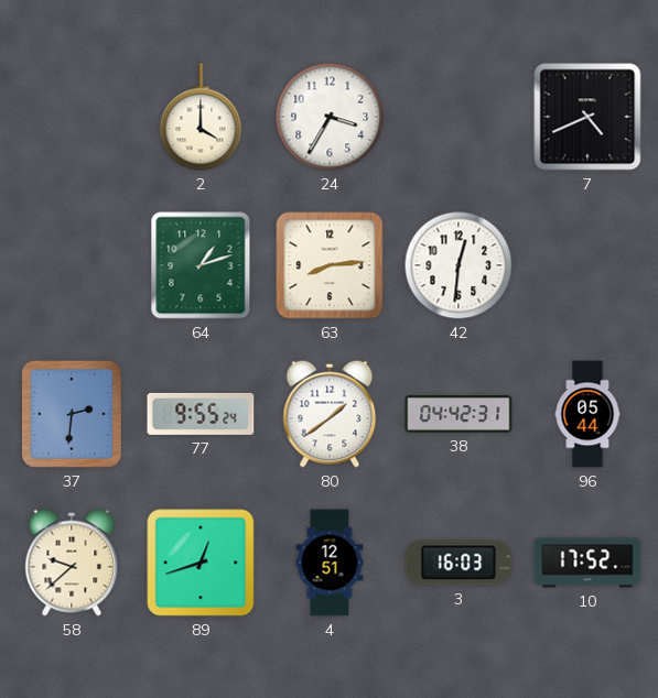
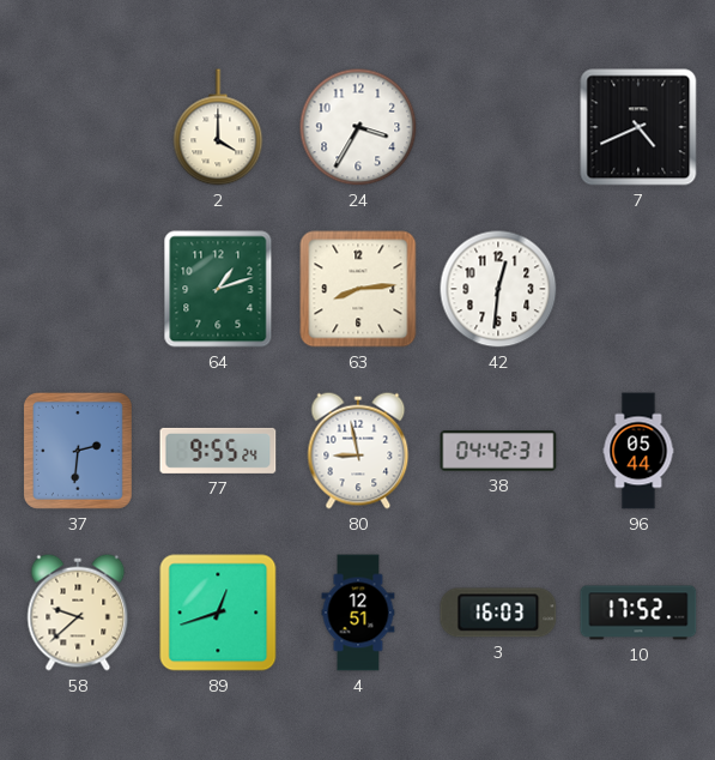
80: 1:39 -> 8:58
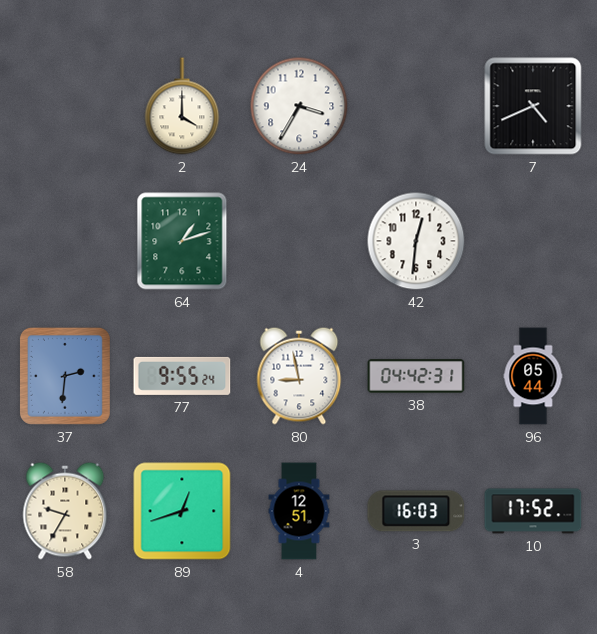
63: 8:14 -> none
58: 9:38 -> 9:35
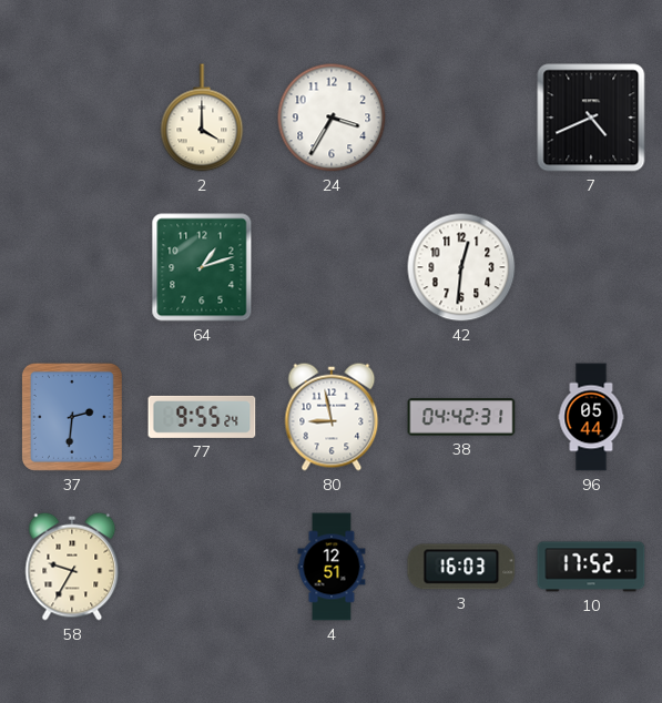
89: 12:42 -> none
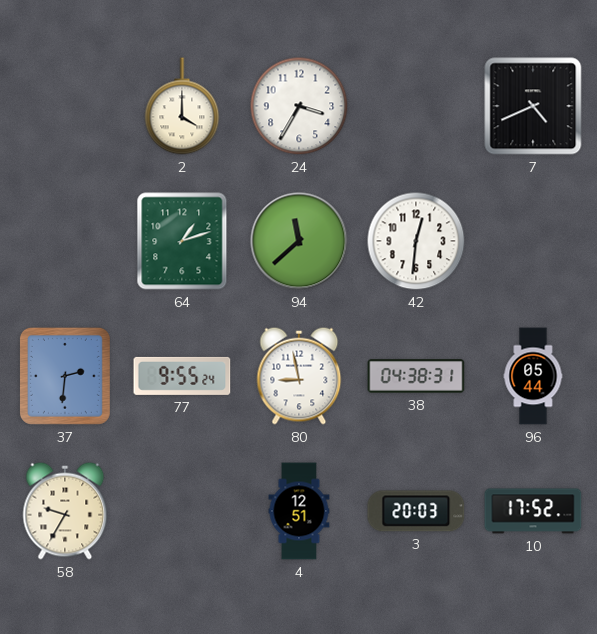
94: none -> 11:38
38: 04:42 -> 04:38
3: 16:03 -> 20:03
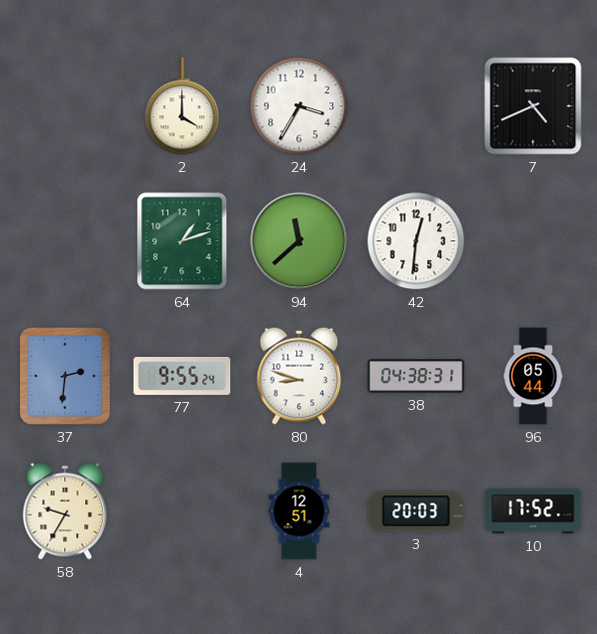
80: 8:58 -> 8:48
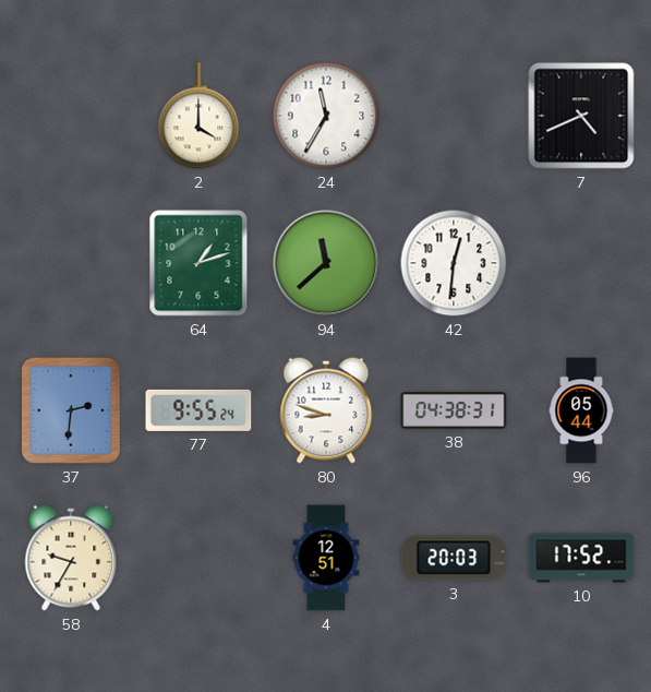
24: 3:35 -> 11:35
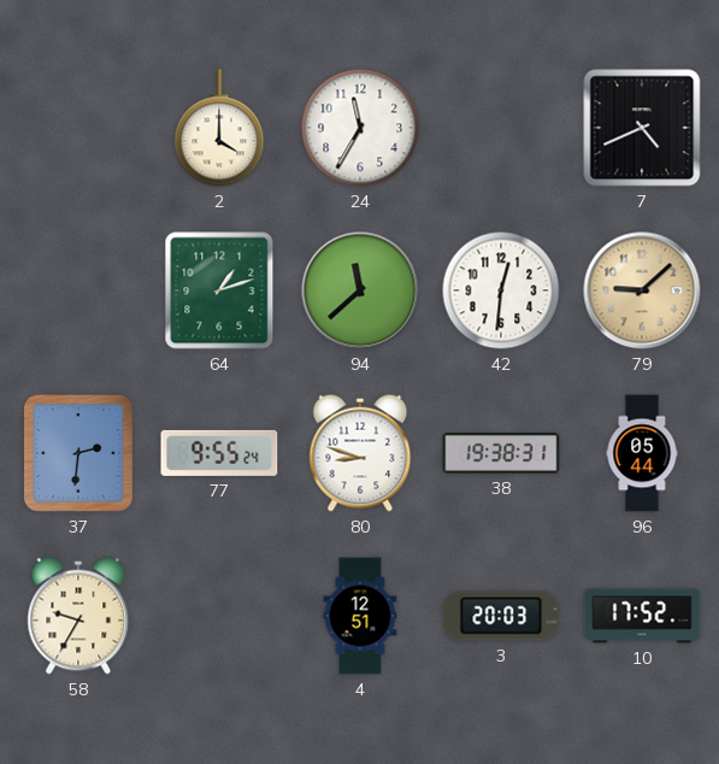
79: none -> 9:08
38: 04:38 -> 19:38
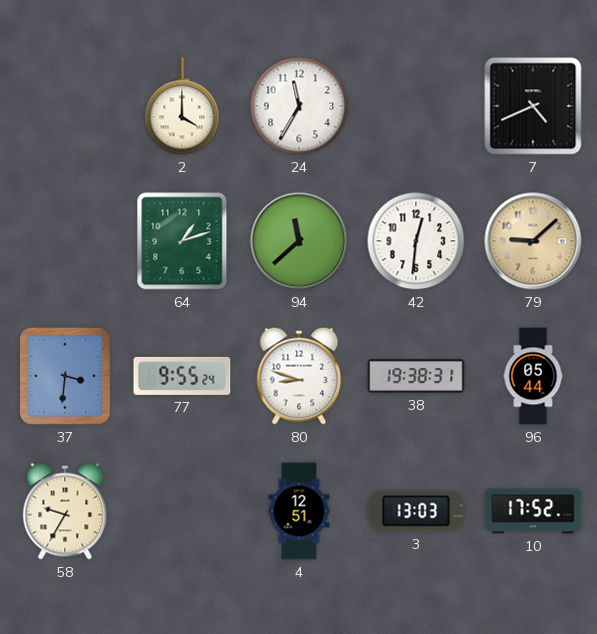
37: 2:31 -> 3:31
3: 20:03 -> 13:03
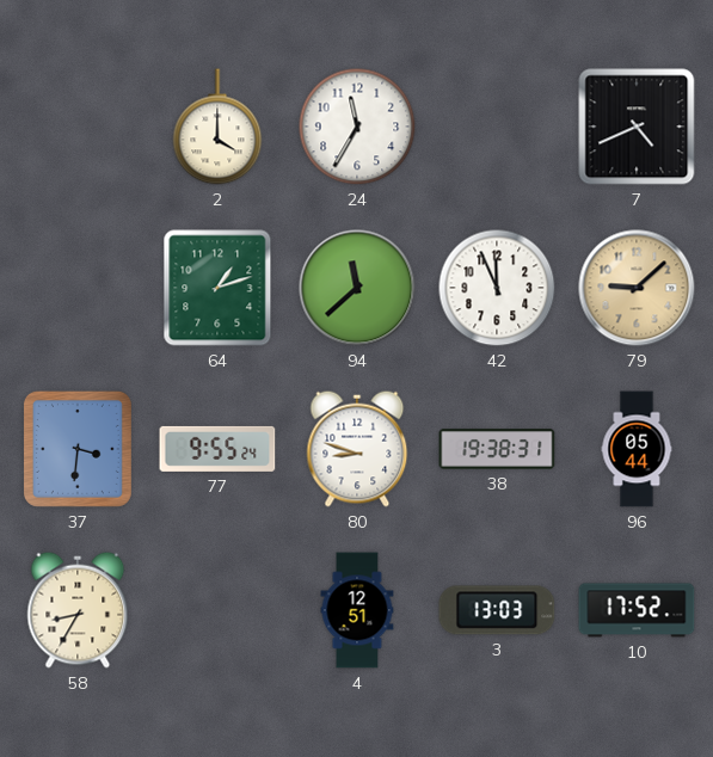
42: 12:31 -> 11:56
58: 9:35 -> 8:35
